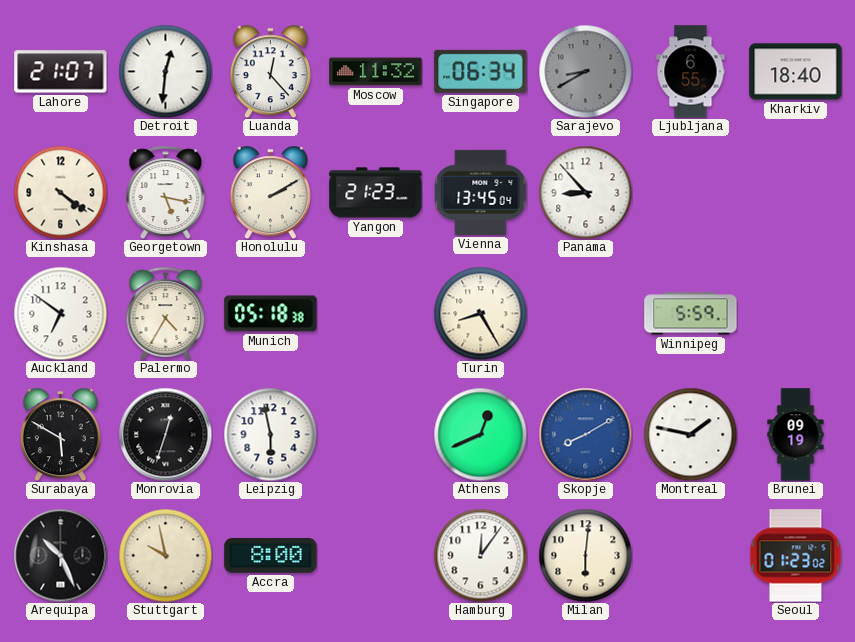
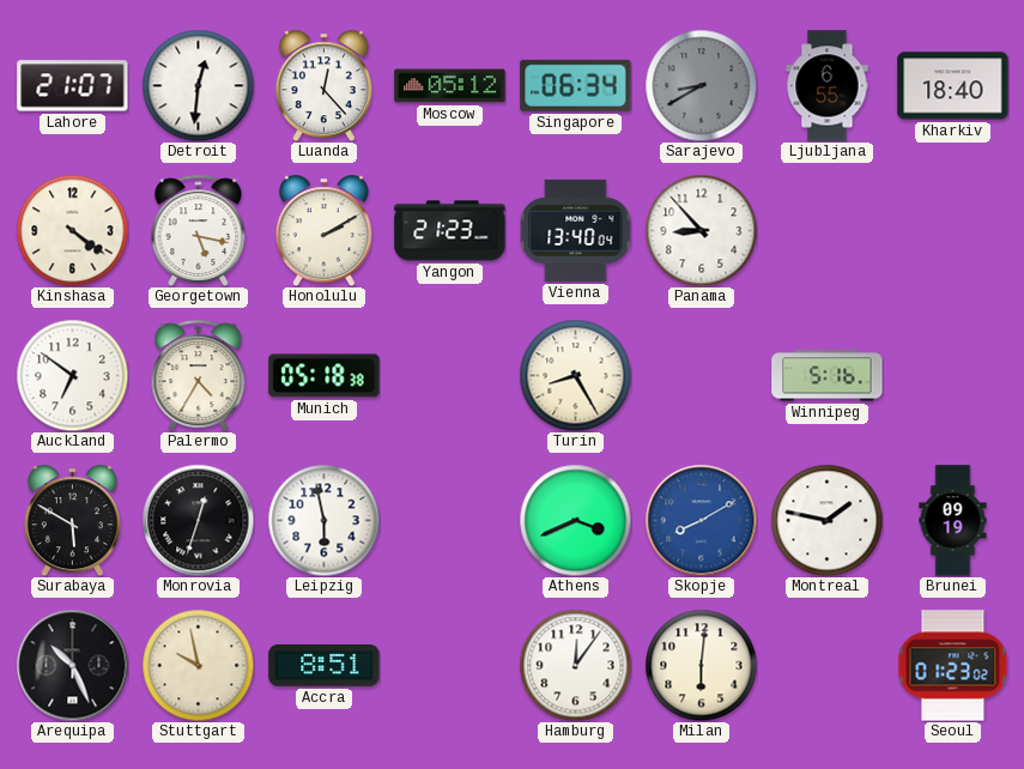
Moscow: 11:32 -> 05:12
Vienna: 13:45 -> 13:40
Winnipeg: 5:59 -> 5:16
Athens: 12:41 -> 3:41
Accra: 8:00 -> 8:51
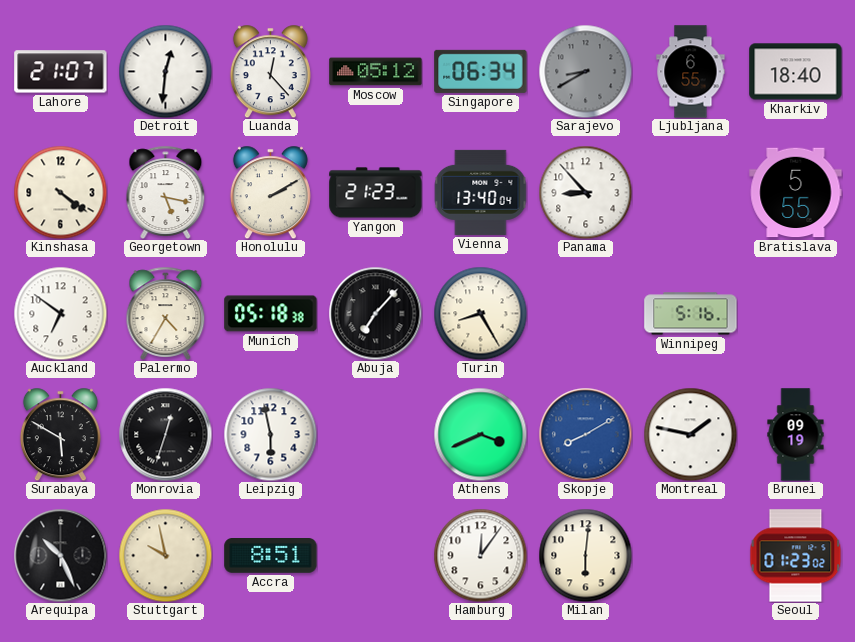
Bratislava: none -> 5:55
Abuja: none -> 7:07
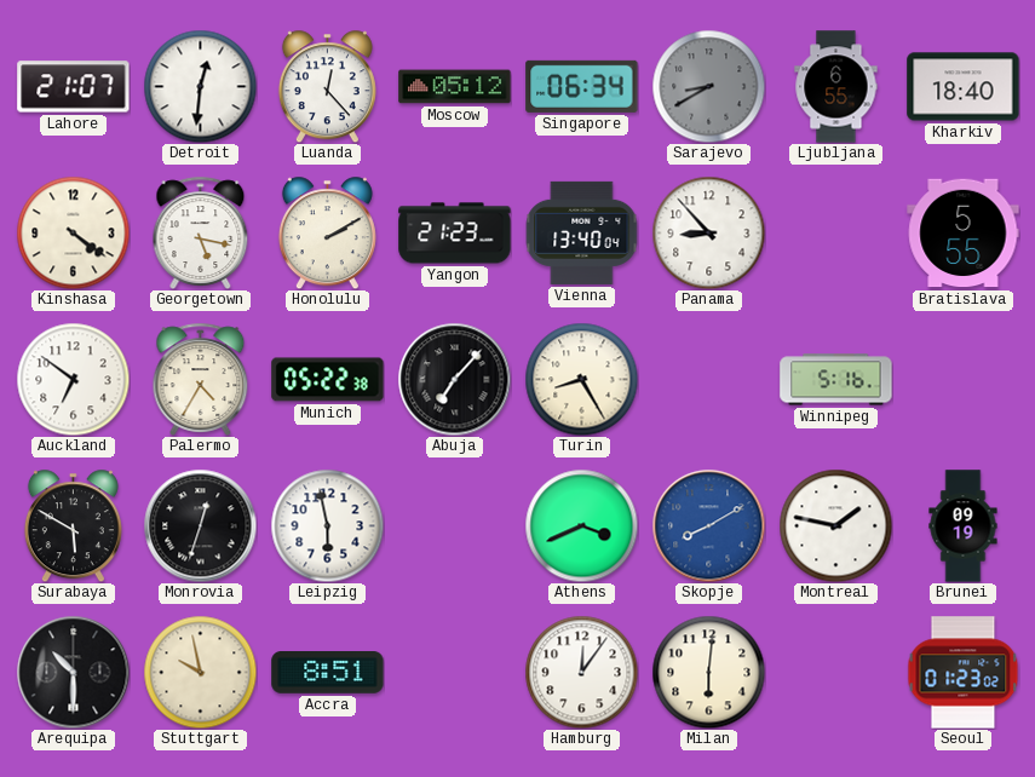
Munich: 05:18 -> 05:22
Arequipa: 10:26 -> 10:30
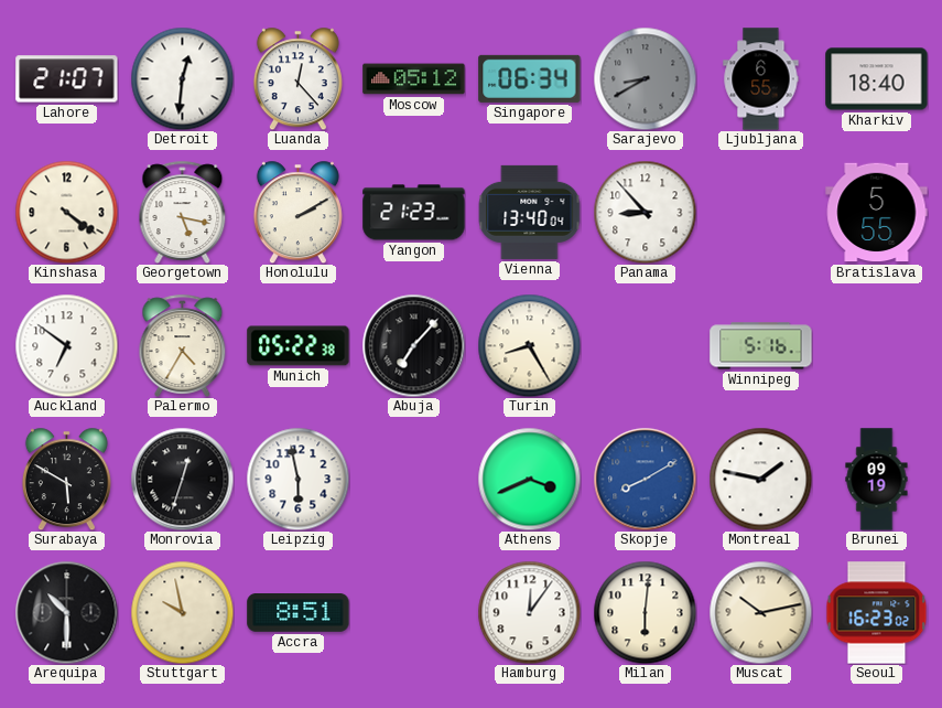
Muscat: none -> 10:13
Seoul: 01:23 -> 16:23
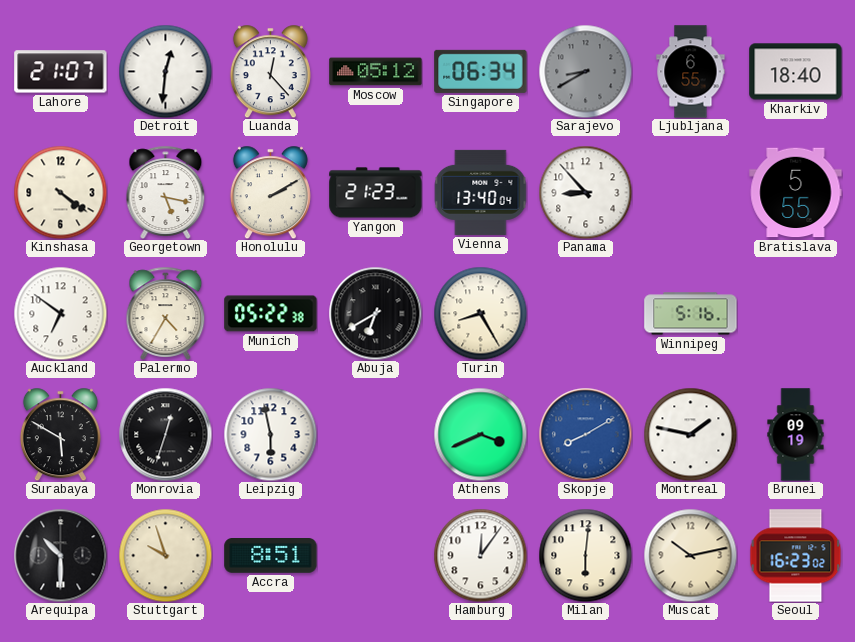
Abuja: 7:07 -> 6:40
Stuttgart: 9:58 -> 9:57
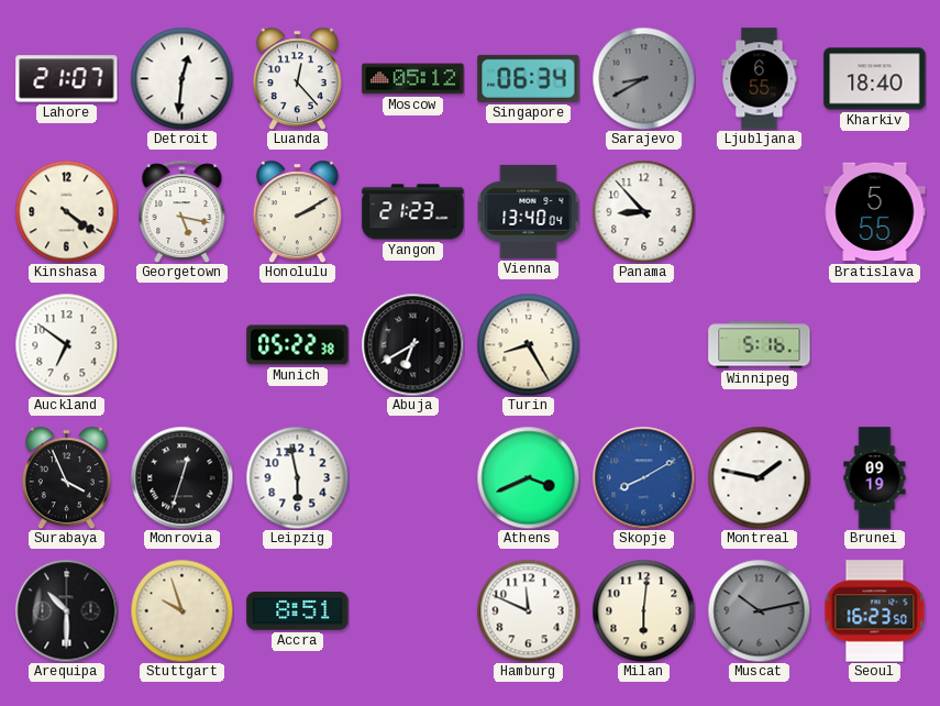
Palermo: 4:35 -> none
Surabaya: 5:50 -> 3:56
Hamburg: 12:06 -> 11:49
Muscat dial: cream -> grey
Seoul: 16:23:02 -> 16:23:50
